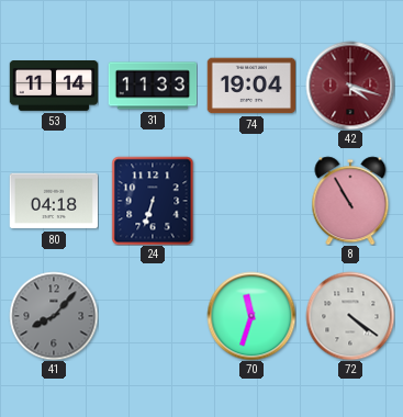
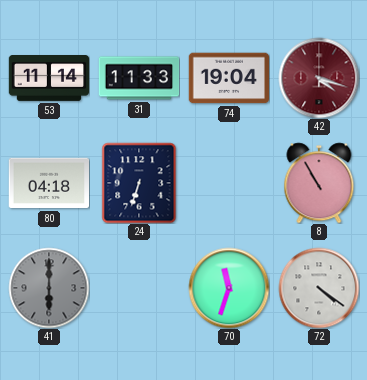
41: 8:07 -> 6:00
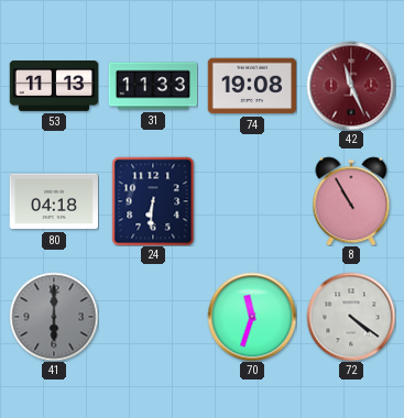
53: 11:14 -> 11:13
74: 19:04 -> 19:08
42: 4:18 -> 11:26
24: 6:33 -> 6:31
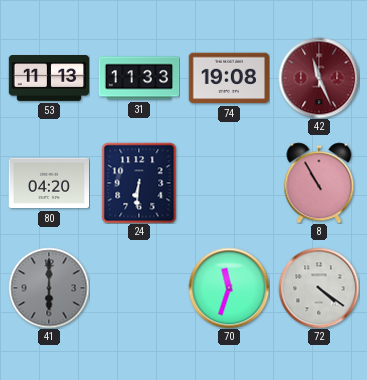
80: 04:18 -> 04:20
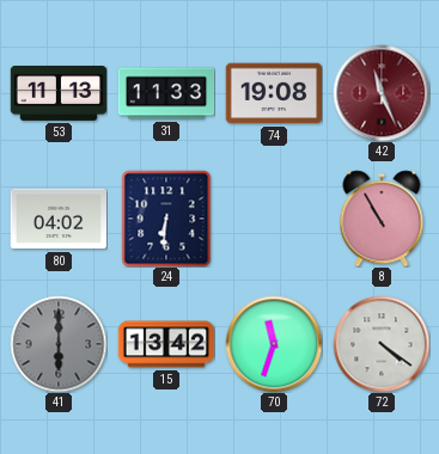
80: 04:20 -> 04:02
15: none -> 13:42
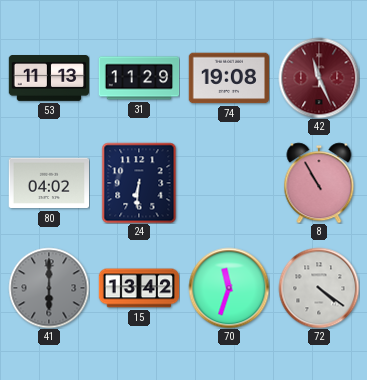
31: 11:33 -> 11:29
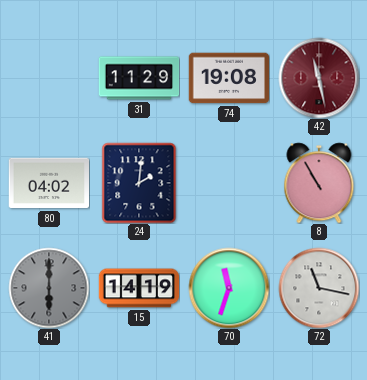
53: 11:13 -> none
42: 11:26 -> 11:28
24: 6:31 -> 2:01
15: 13:42 -> 14:19
72: 4:21 -> 11:17
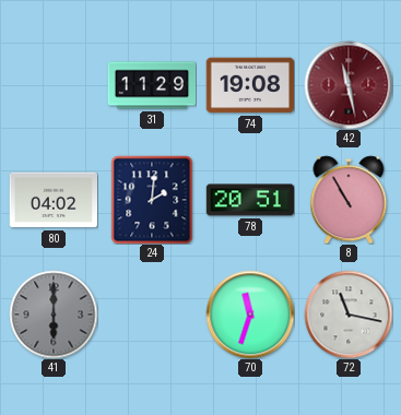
78: none -> 20:51
15: 14:19 -> none
